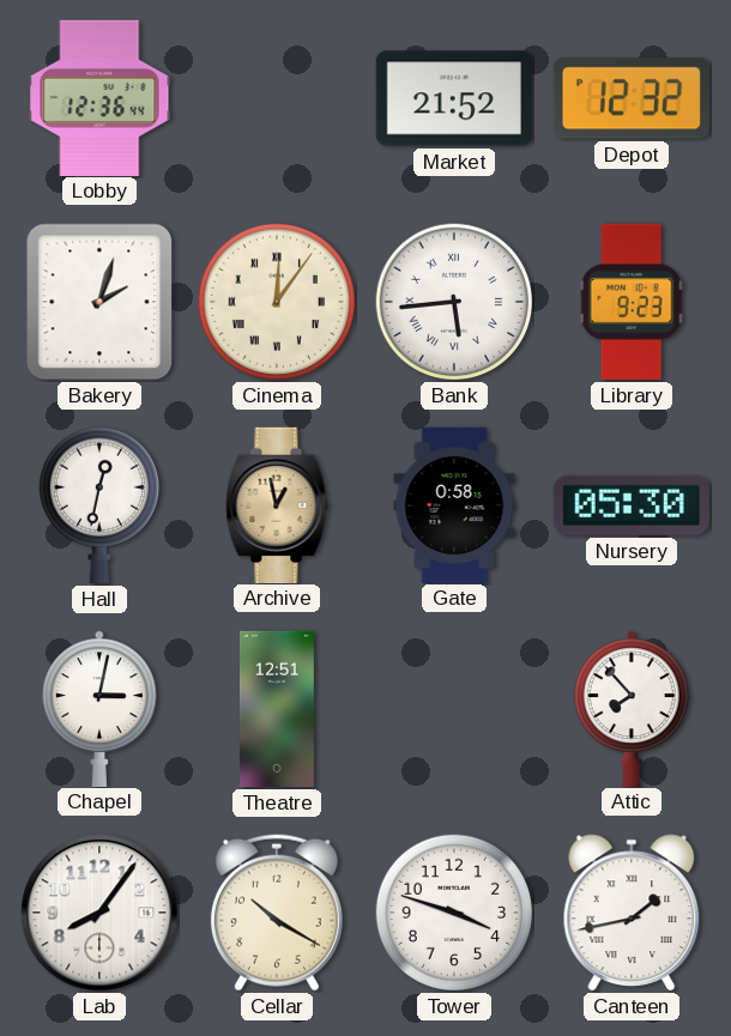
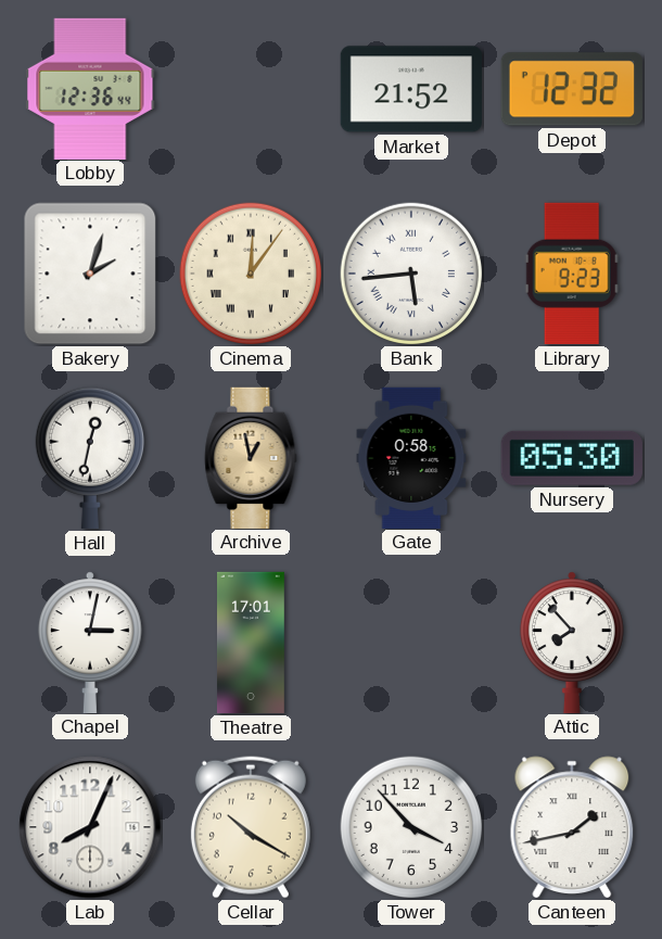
Theatre: 12:51 -> 17:01
Lab: 8:06 -> 8:04
Tower: 3:48 -> 3:53
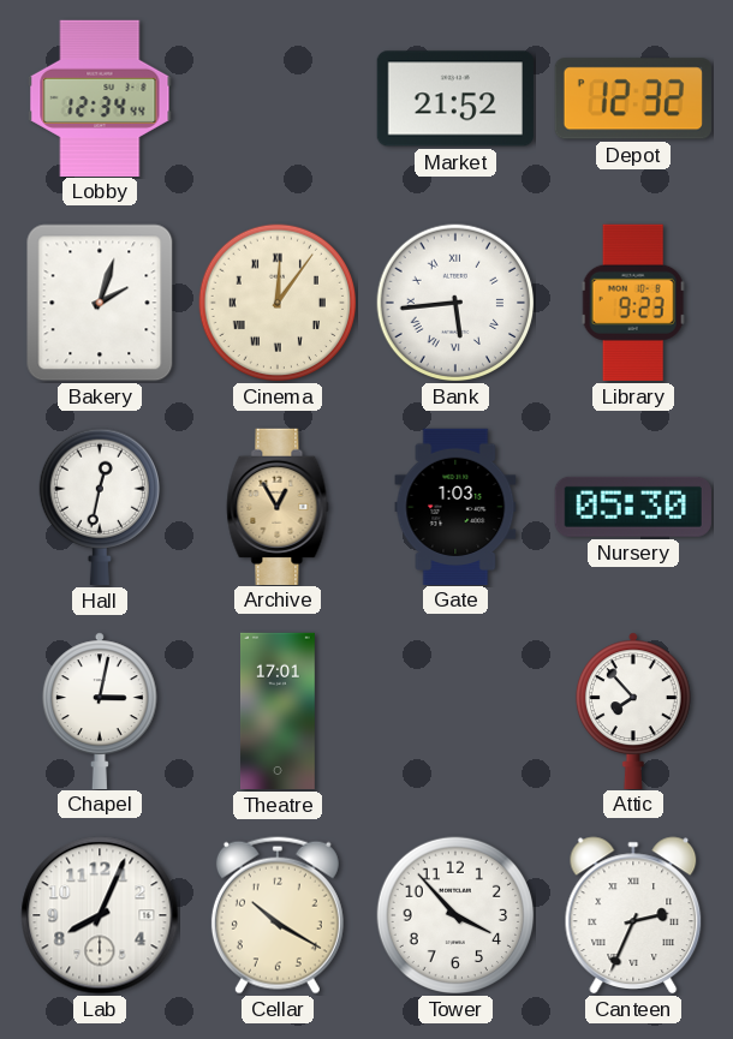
Lobby: 12:36 -> 12:34
Archive: 12:58 -> 12:55
Gate: 0:58 -> 1:03
Canteen: 1:43 -> 2:34
